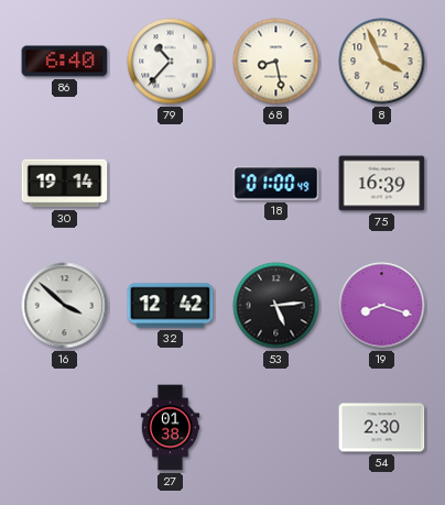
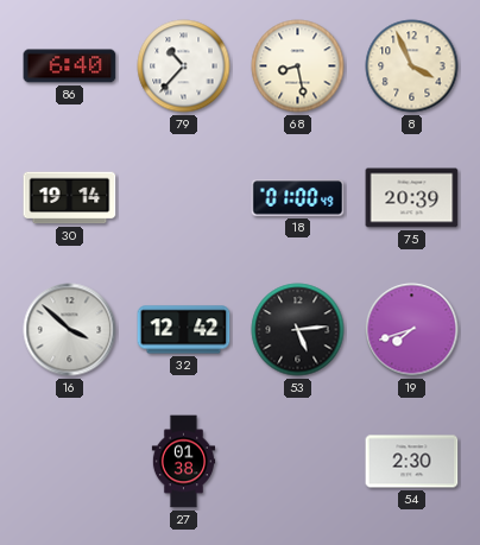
75: 16:39 -> 20:39
19: 8:18 -> 7:42
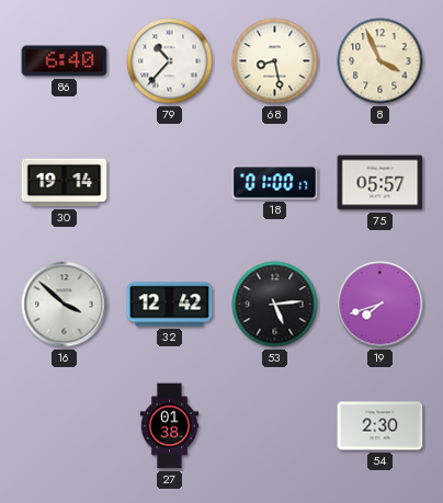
18: 01:00:49 -> 01:00:17
75: 20:39 -> 05:57
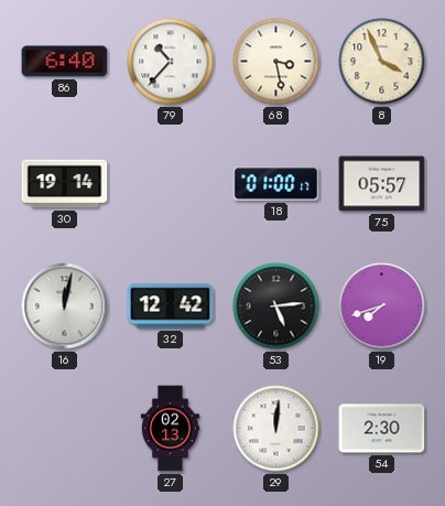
68: 8:28 -> 3:28
16: 3:52 -> 12:02
27: 01:38 -> 02:13
29: none -> 12:01
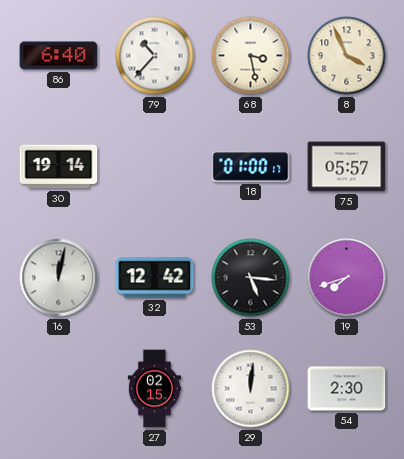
53: 5:14 -> 5:16
27: 02:13 -> 02:15
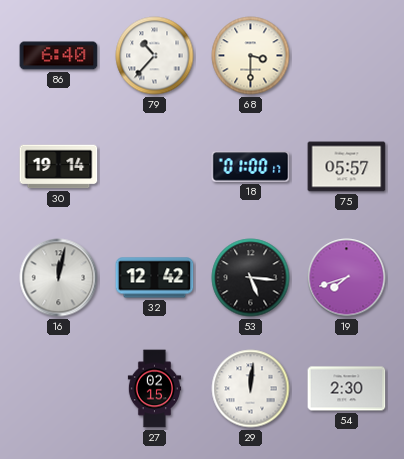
68: 3:28 -> 3:30
8: 3:56 -> none
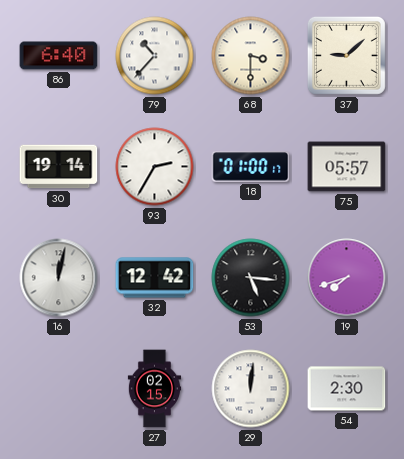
37: none -> 9:08
93: none -> 2:35
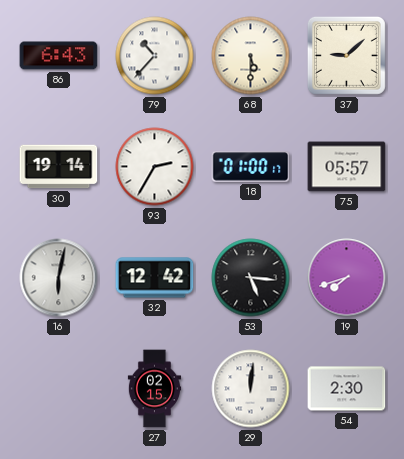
86: 6:40 -> 6:43
68: 3:30 -> 5:30
16: 12:02 -> 6:02
